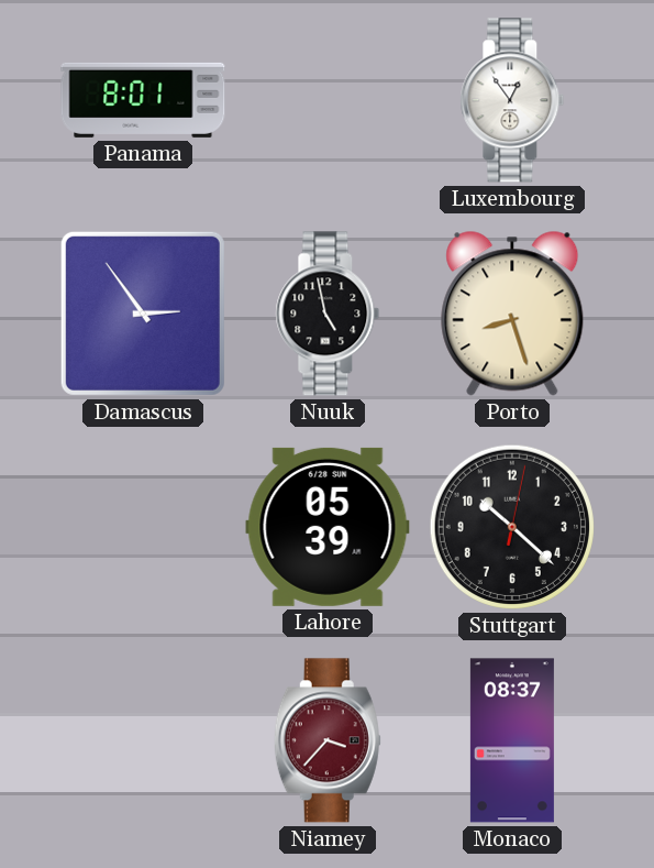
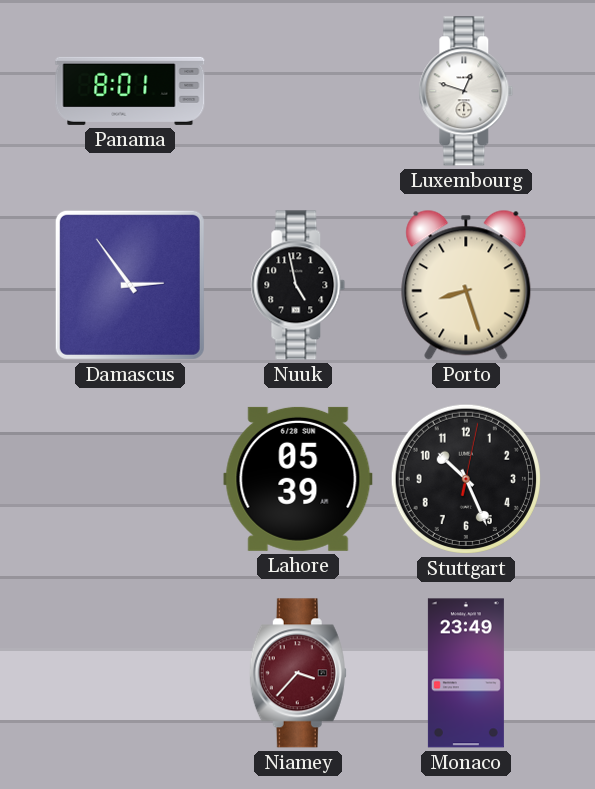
Luxembourg: 12:54 -> 12:48
Stuttgart: 10:22 -> 10:26
Monaco: 08:37 -> 23:49
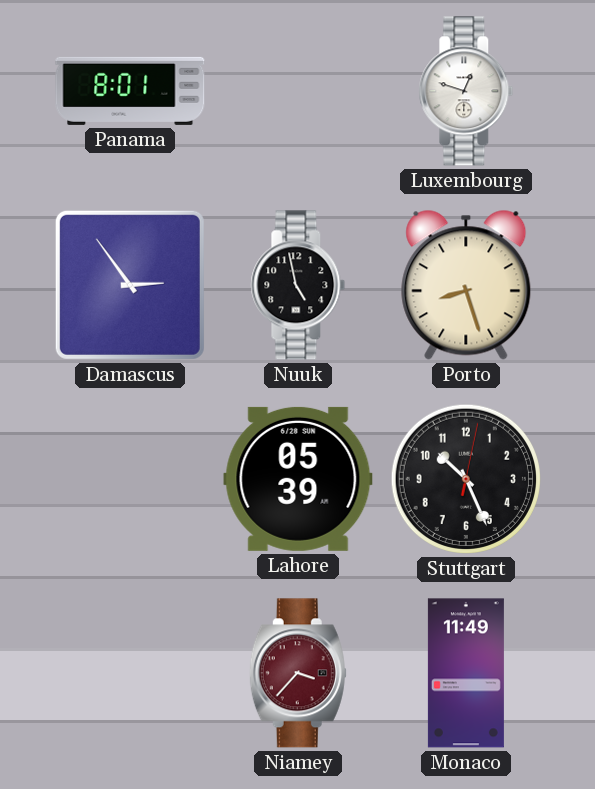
Monaco: 23:49 -> 11:49
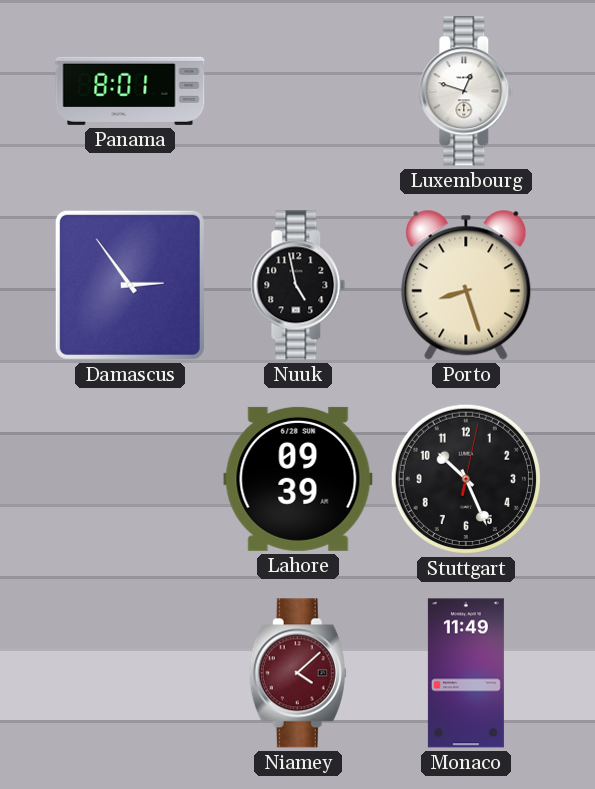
Lahore: 05:39 -> 09:39
Niamey: 3:37 -> 4:08
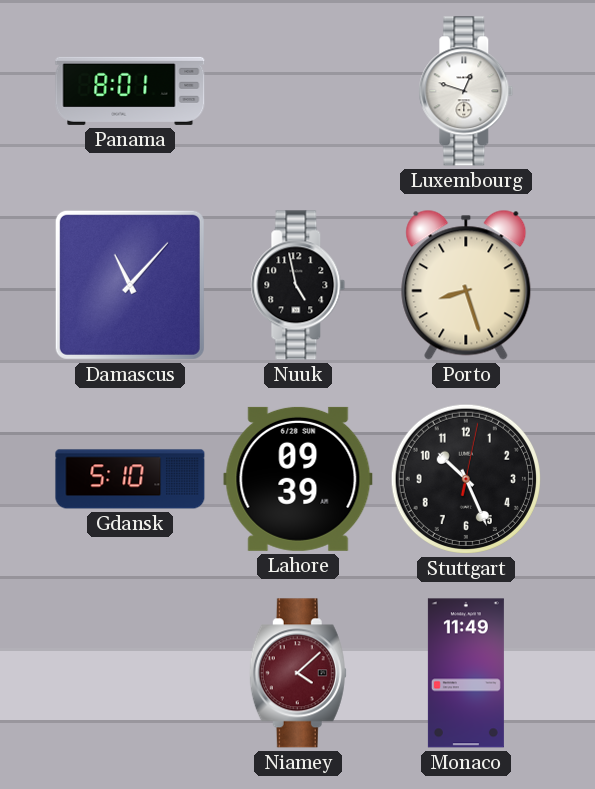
Damascus: 2:54 -> 11:07
Gdansk: none -> 5:10
